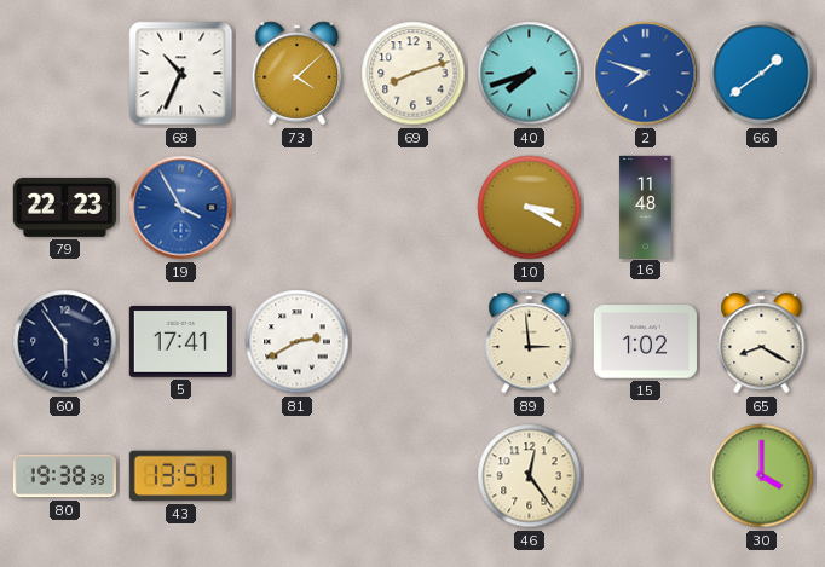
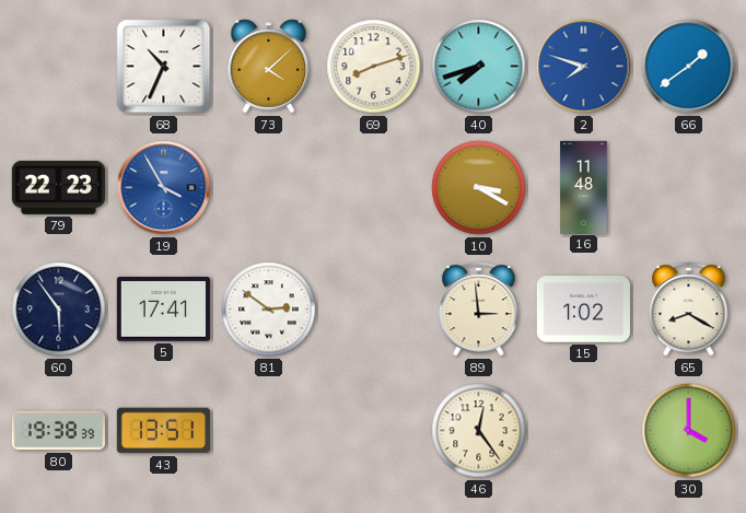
81: 2:40 -> 2:51
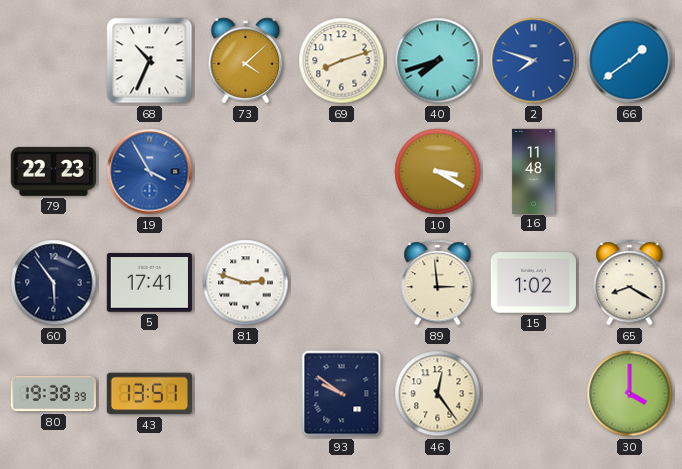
81: 2:51 -> 2:48
93: none -> 9:51
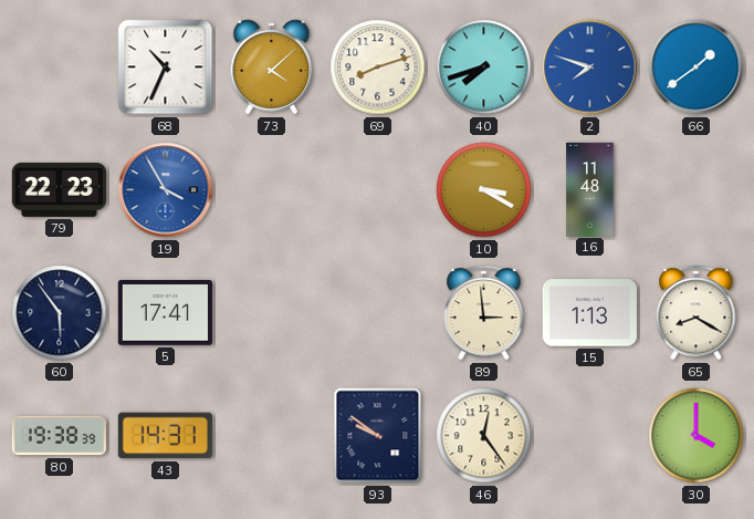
81: 2:48 -> none
15: 1:02 -> 1:13
43: 13:51 -> 14:31
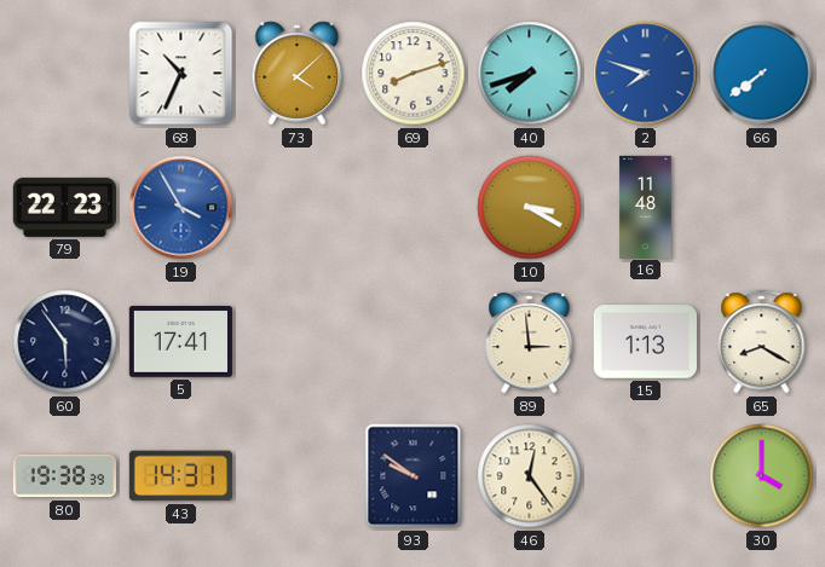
66: 1:39 -> 7:39
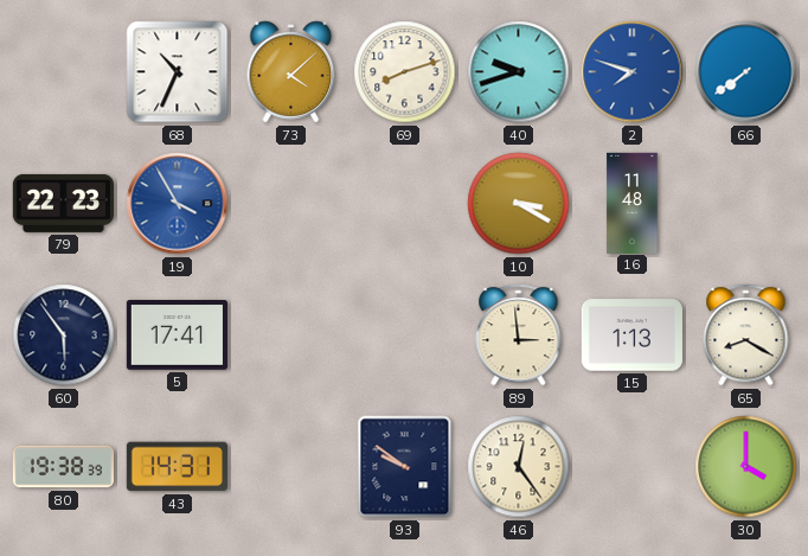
40: 7:42 -> 9:42
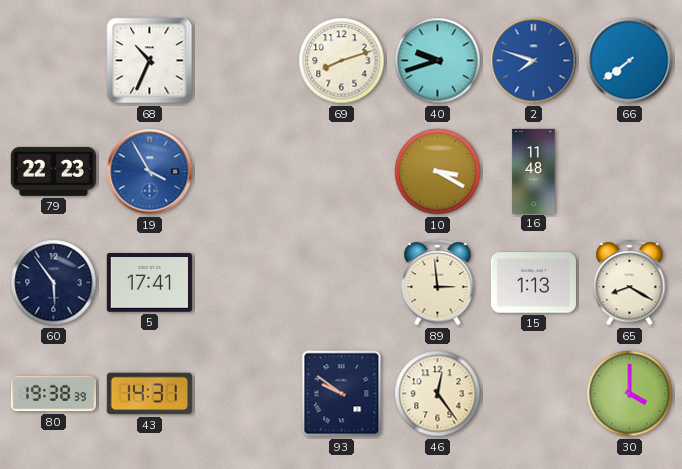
73: 4:08 -> none
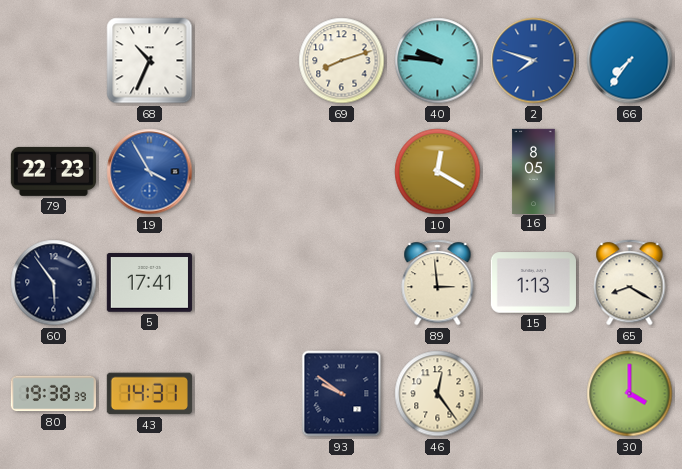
40: 9:42 -> 9:46
66: 7:39 -> 7:36
10: 3:20 -> 12:20
16: 11:48 -> 8:05
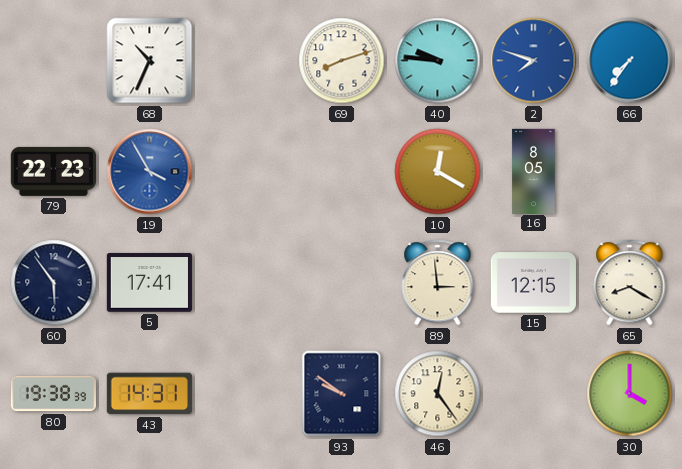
15: 1:13 -> 12:15
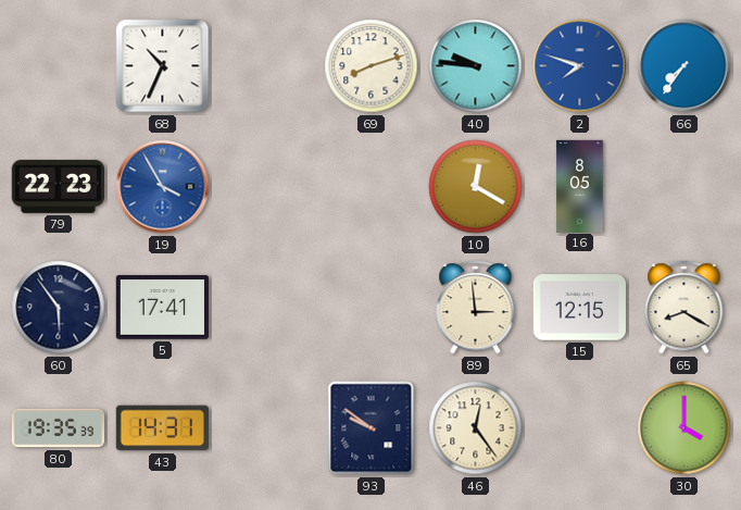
80: 19:38 -> 19:35
